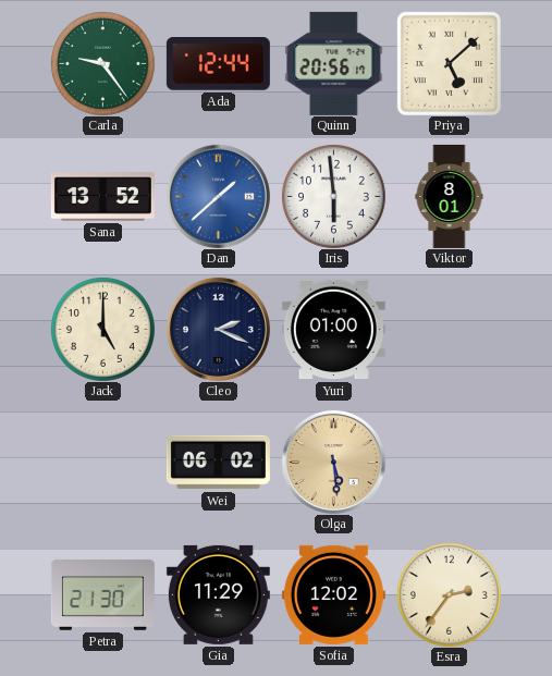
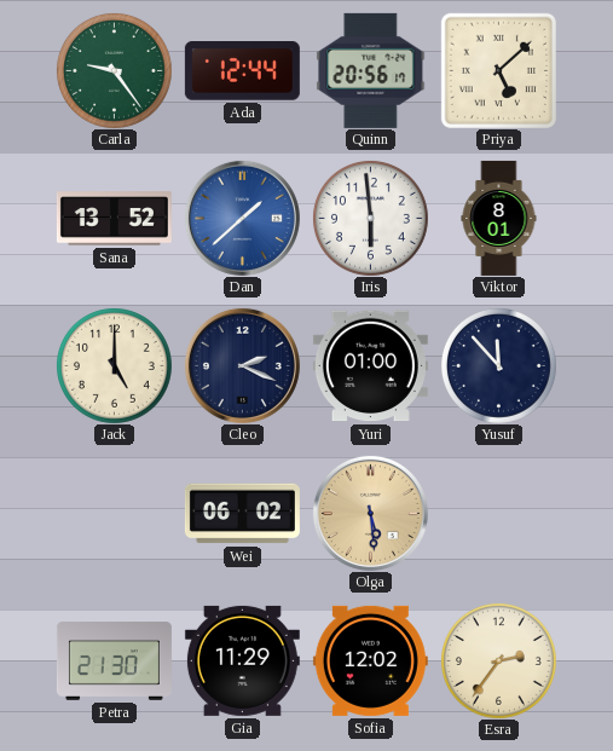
Yusuf: none -> 11:53
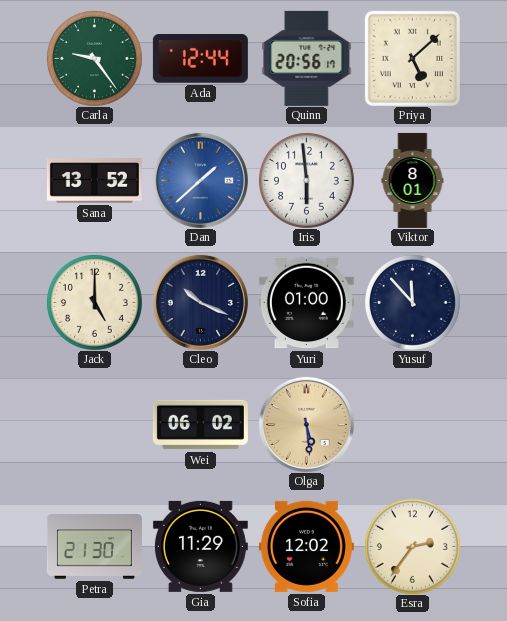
Cleo: 2:19 -> 10:19
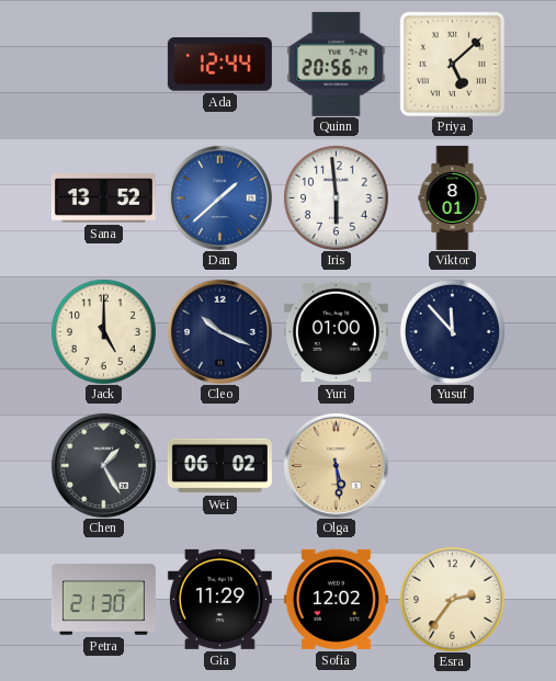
Carla: 9:24 -> none
Chen: none -> 1:25
